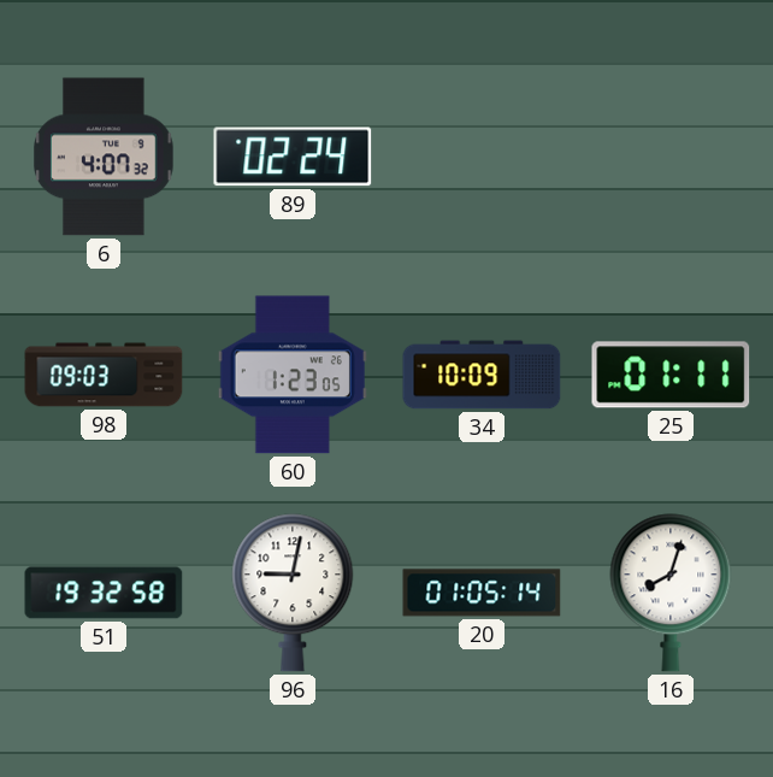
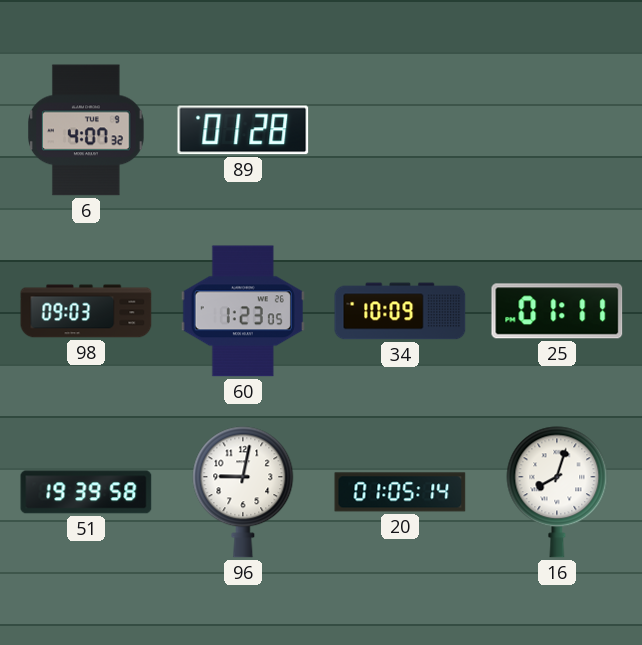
89: 02:24 -> 01:28
51: 19:32 -> 19:39
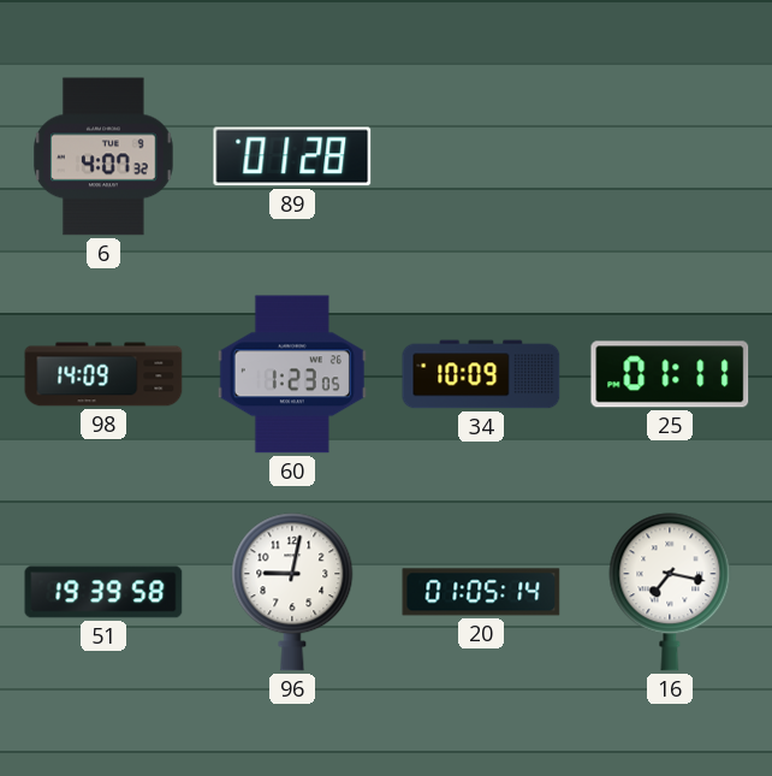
98: 09:03 -> 14:09
16: 8:03 -> 7:17
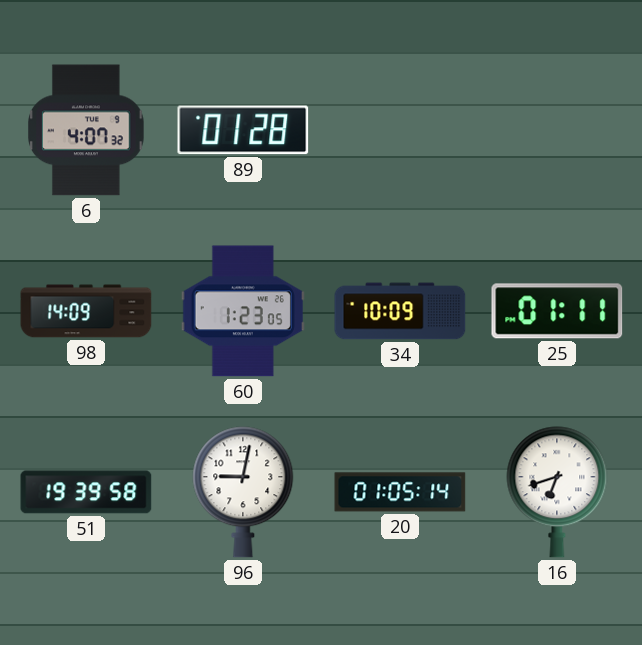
16: 7:17 -> 6:42
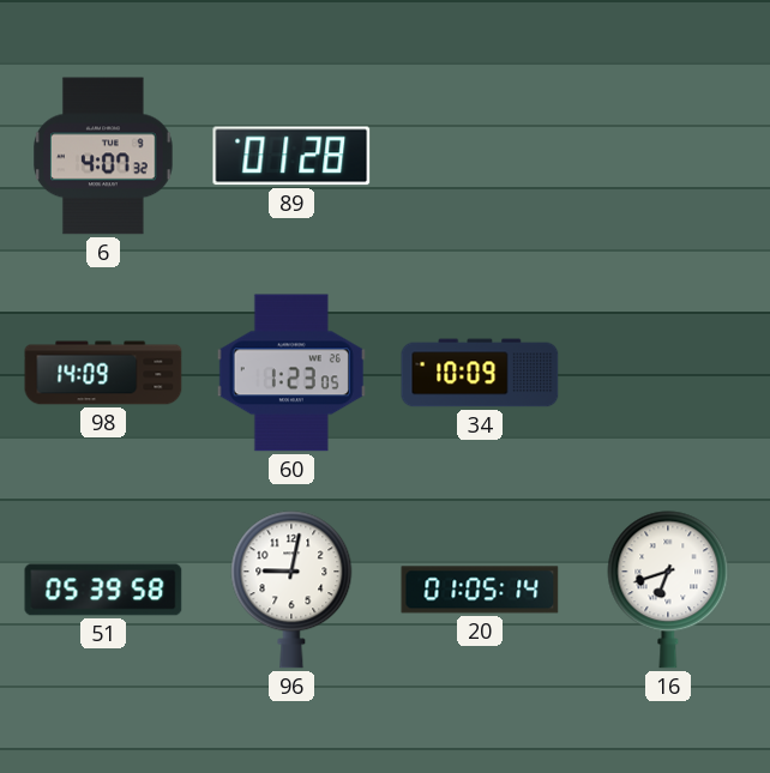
25: 01:11 -> none
51: 19:39 -> 05:39
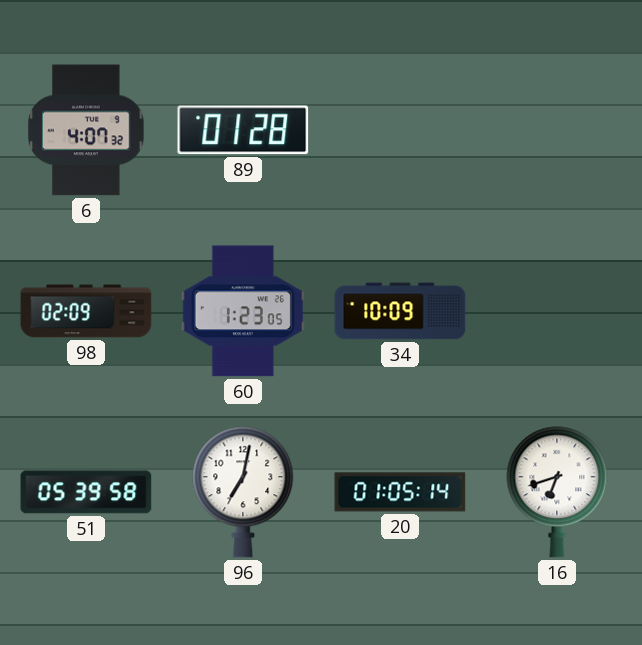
98: 14:09 -> 02:09
96: 9:02 -> 7:02
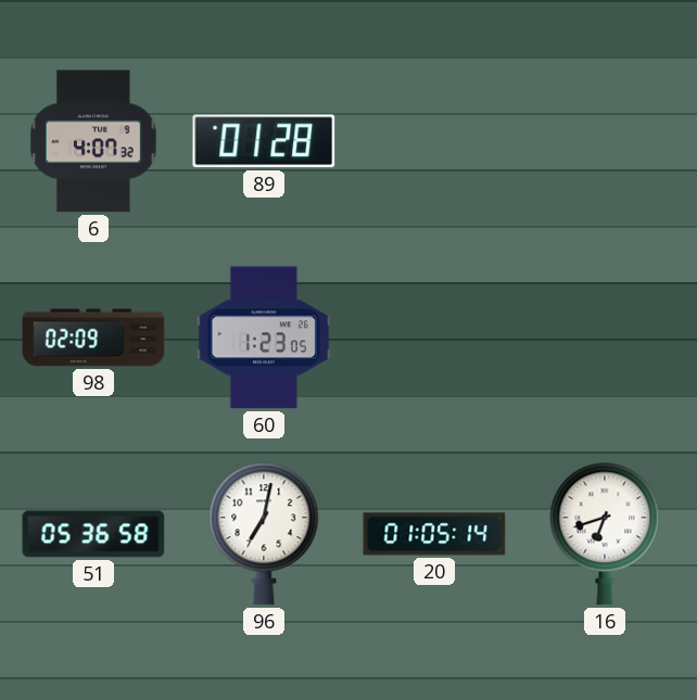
34: 10:09 -> none
51: 05:39 -> 05:36
